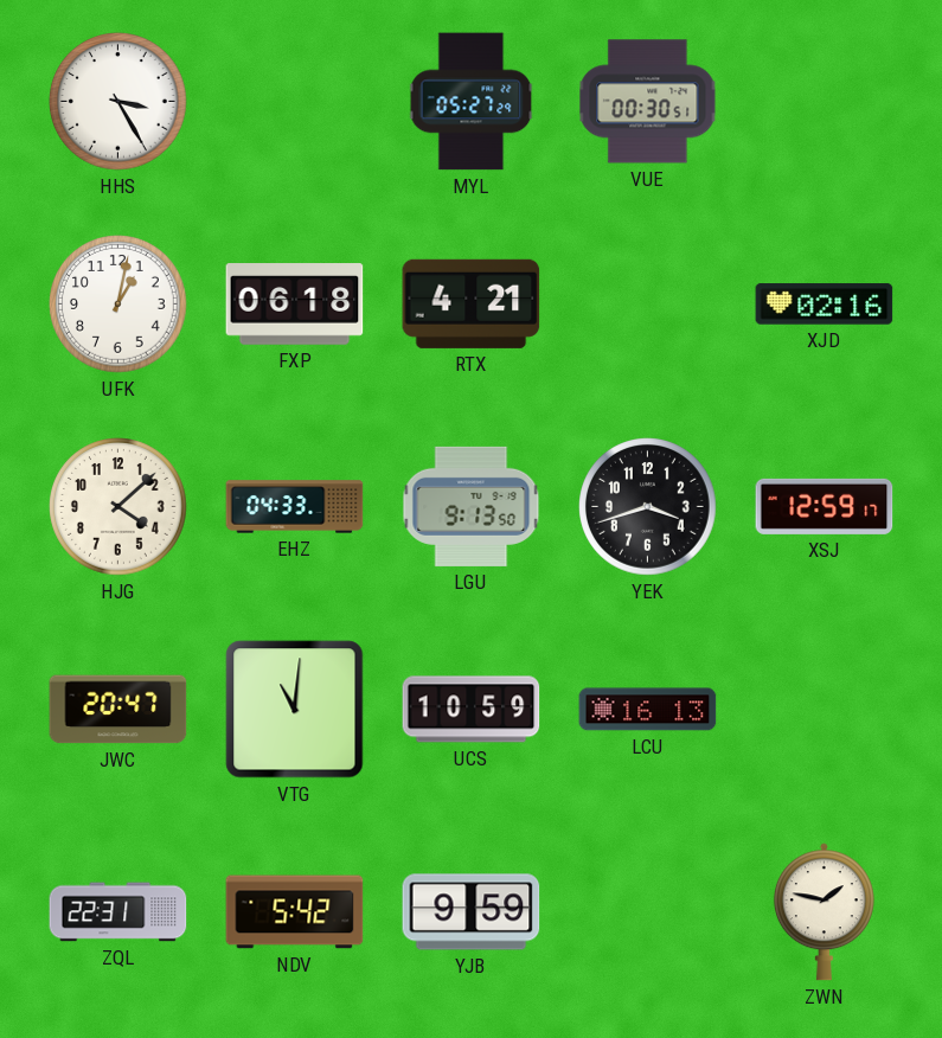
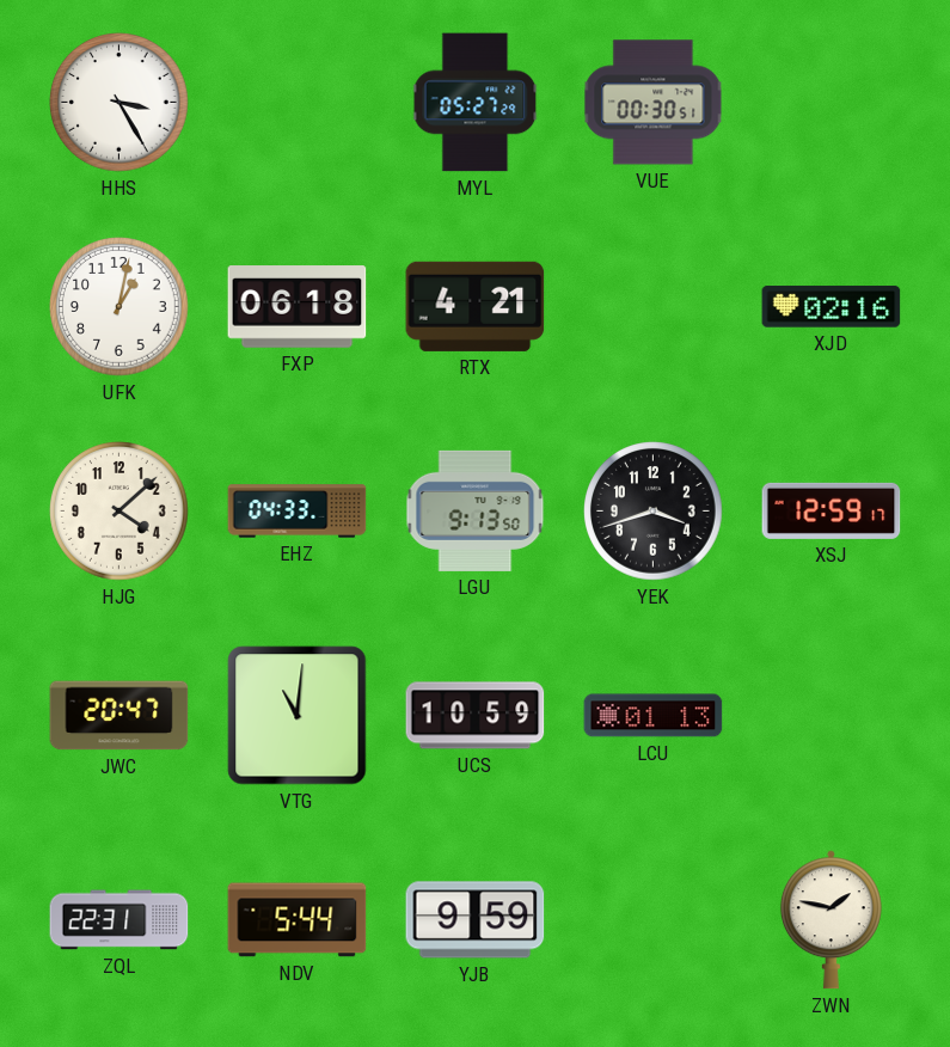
LCU: 16:13 -> 01:13
NDV: 5:42 -> 5:44
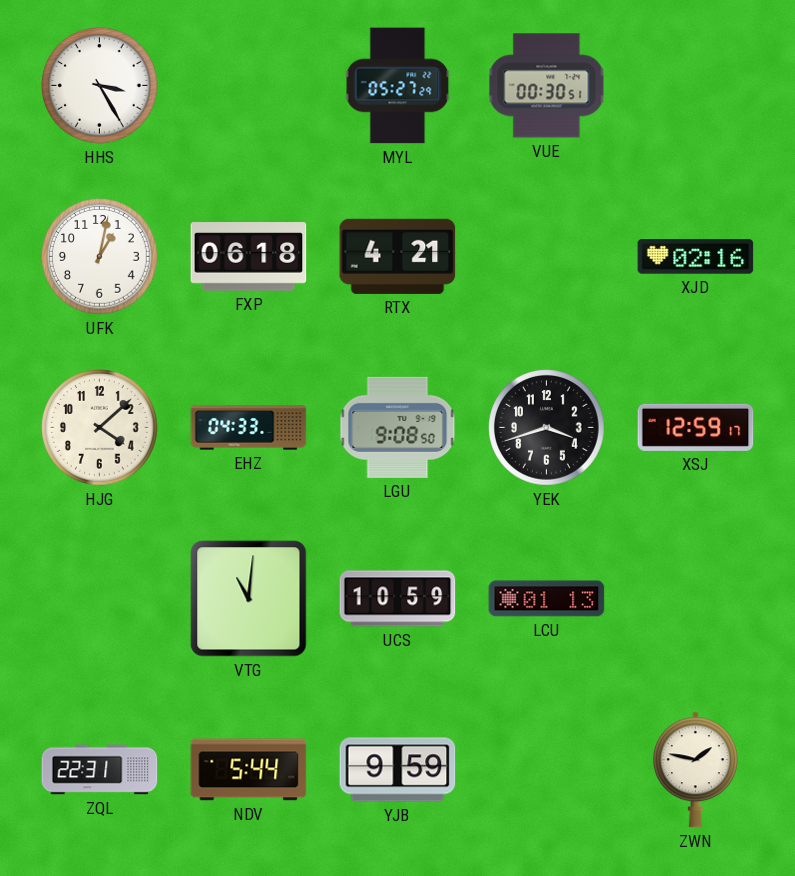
LGU: 9:13 -> 9:08
JWC: 20:47 -> none
